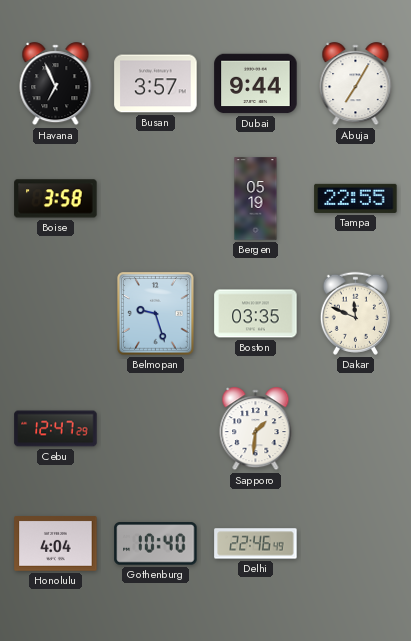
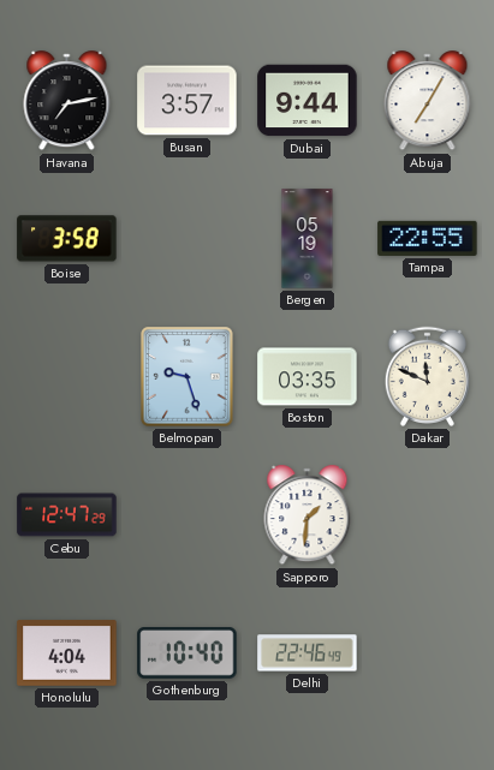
Havana: 6:56 -> 7:13
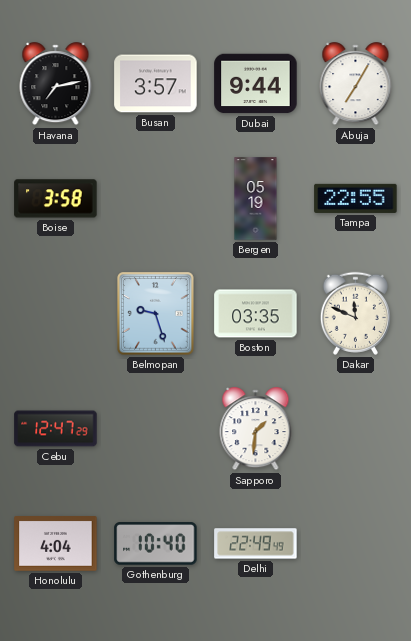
Delhi: 22:46 -> 22:49
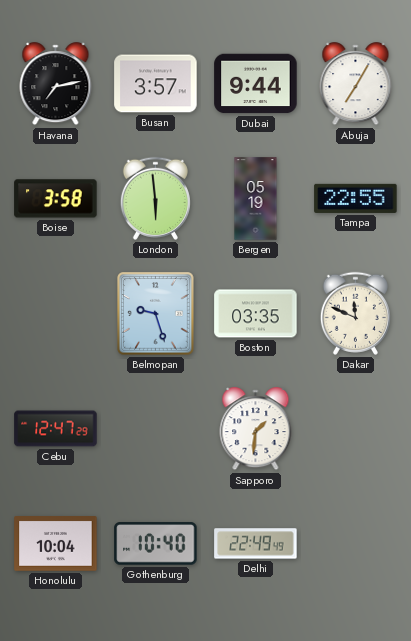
London: none -> 5:59
Honolulu: 4:04 -> 10:04
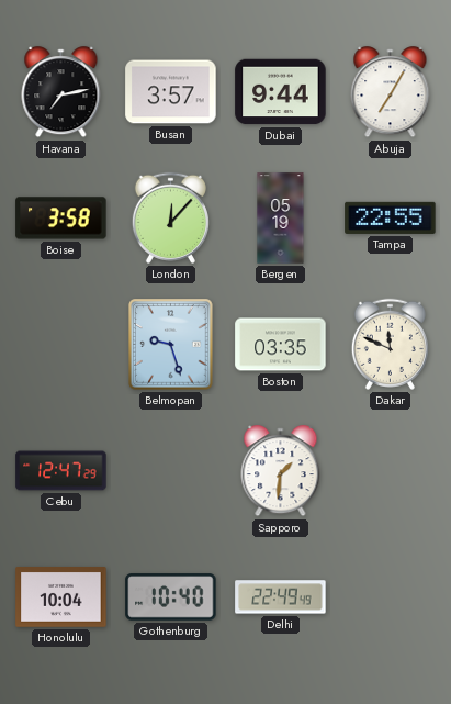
London: 5:59 -> 12:07
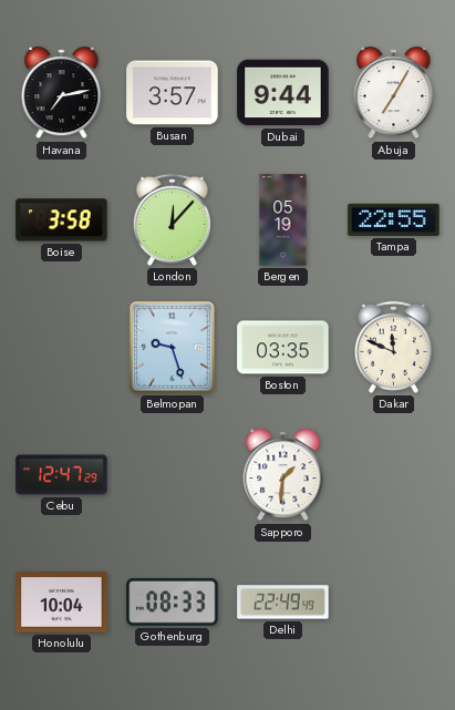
Gothenburg: 10:40 -> 08:33
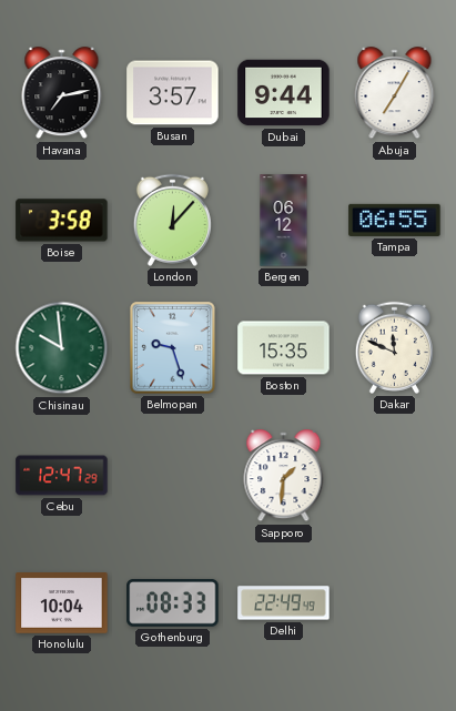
Bergen: 05:19 -> 06:12
Tampa: 22:55 -> 06:55
Chisinau: none -> 9:59
Boston: 03:35 -> 15:35
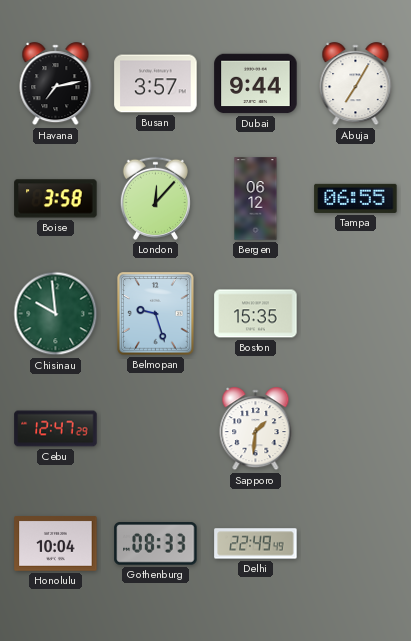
Dakar: 11:49 -> none
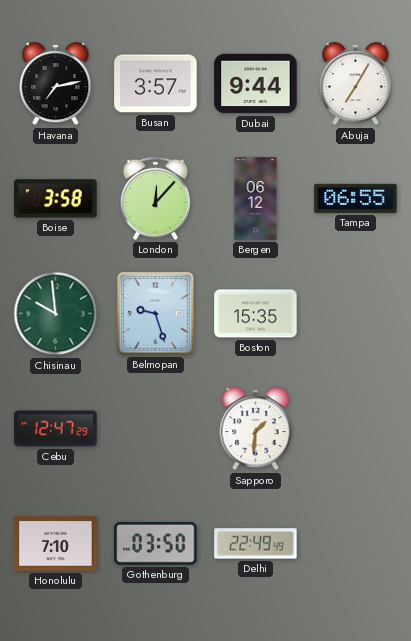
Honolulu: 10:04 -> 7:10
Gothenburg: 08:33 -> 03:50
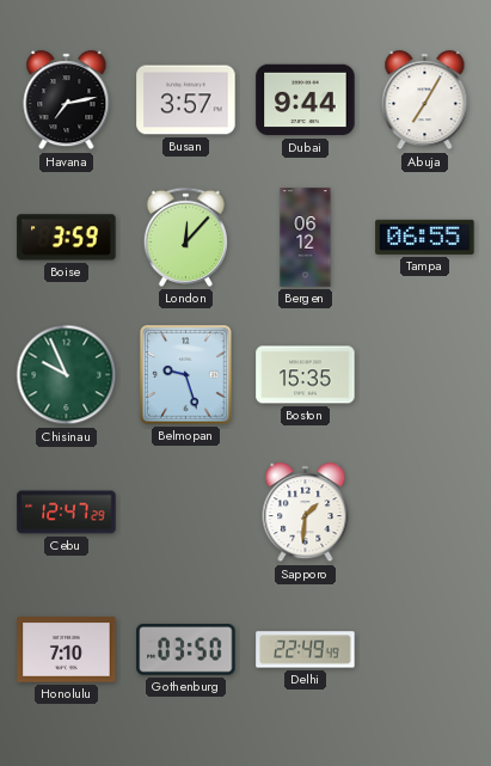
Boise: 3:58 -> 3:59
Chisinau: 9:59 -> 9:56
